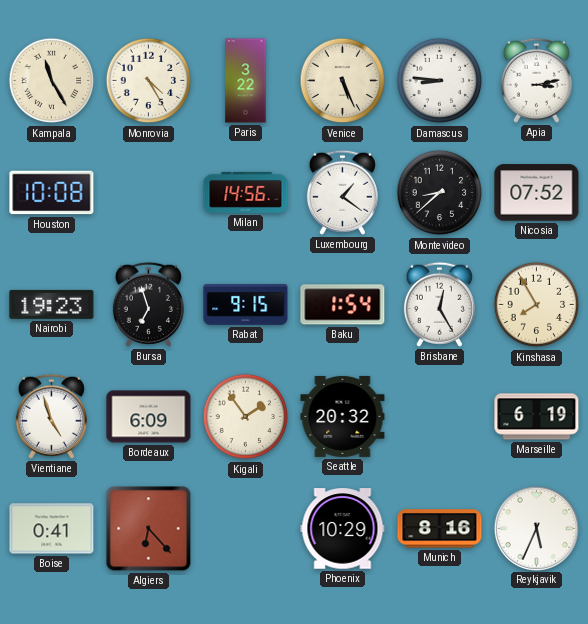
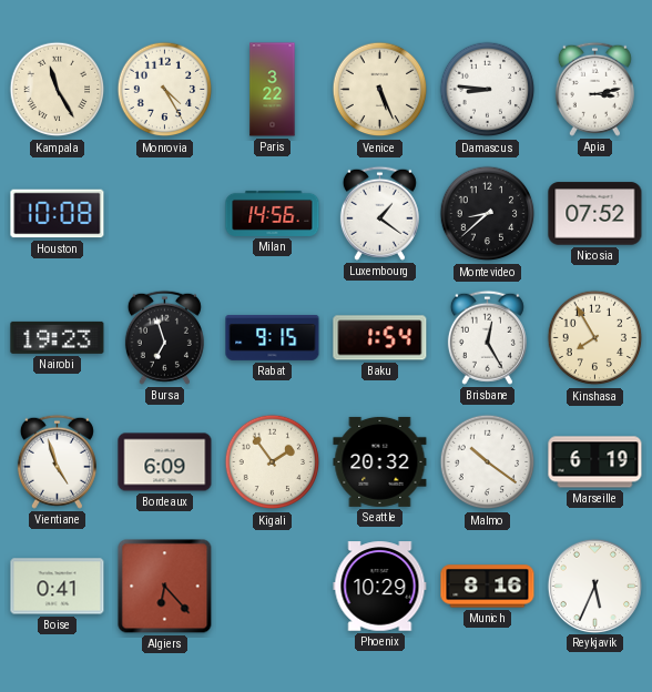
Malmo: none -> 10:21
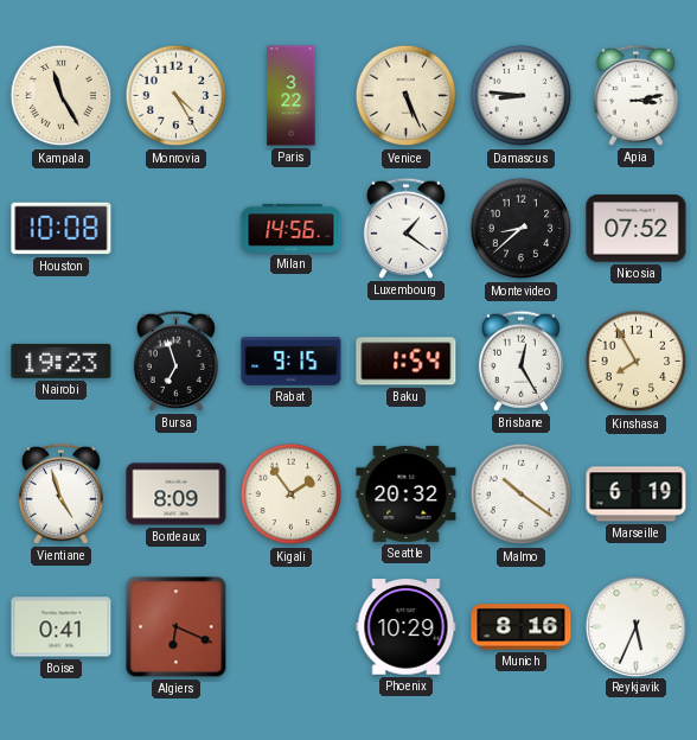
Bordeaux: 6:09 -> 8:09
Algiers: 6:23 -> 6:19
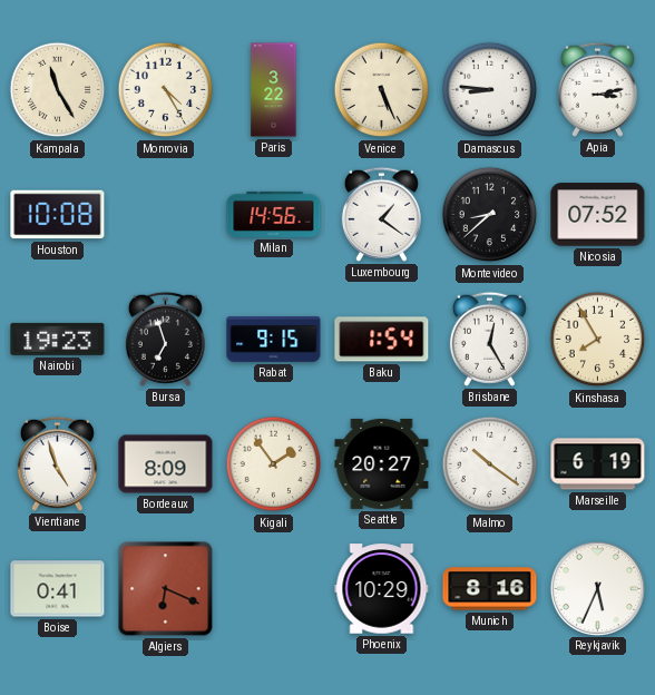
Seattle: 20:32 -> 20:27
